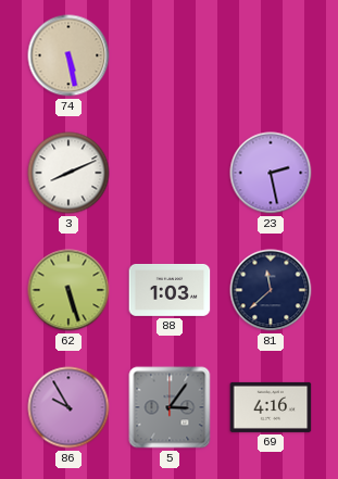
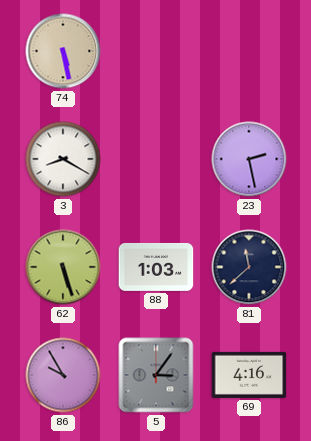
3: 8:11 -> 8:20
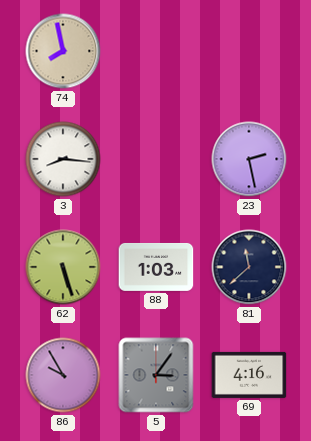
74: 5:28 -> 7:58
3: 8:20 -> 8:16
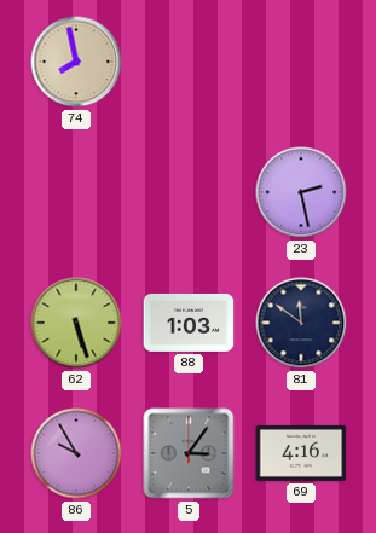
3: 8:16 -> none
81: 11:38 -> 11:51
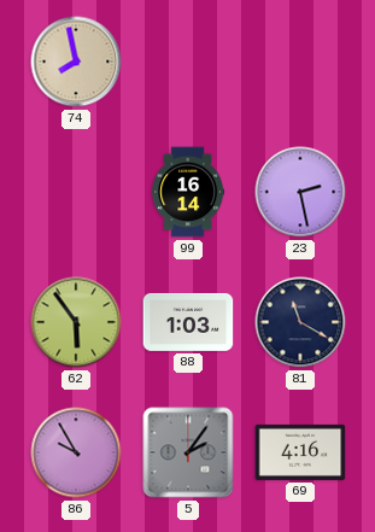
99: none -> 16:14
62: 5:27 -> 5:54
81: 11:51 -> 11:20
5: 3:06 -> 2:06
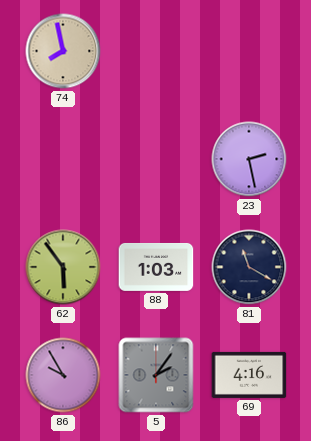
99: 16:14 -> none
